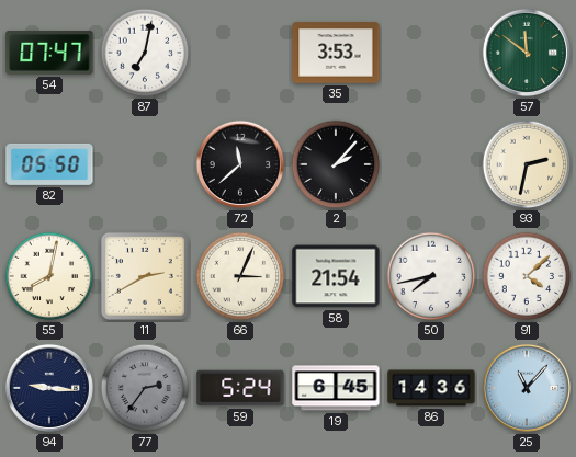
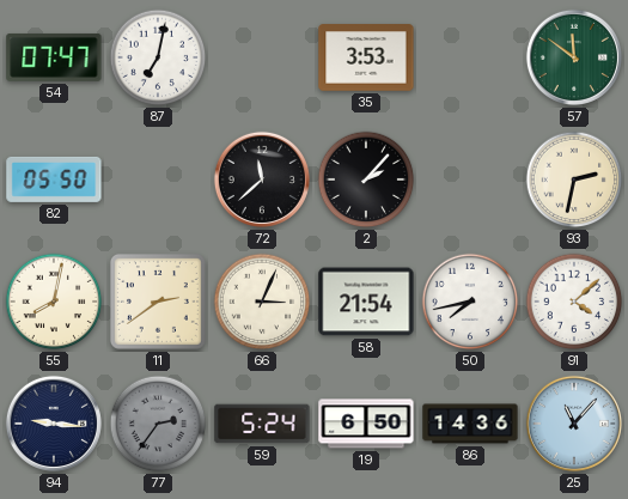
11: 2:40 -> 2:39
19: 6:45 -> 6:50
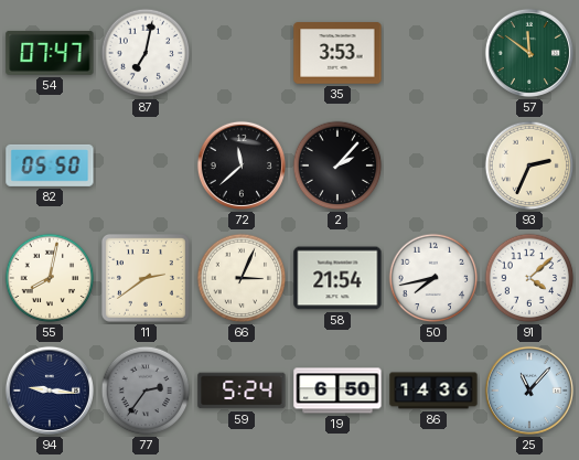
93: 2:32 -> 2:34
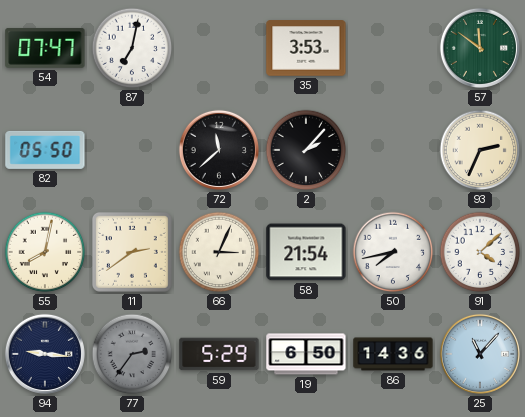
59: 5:24 -> 5:29
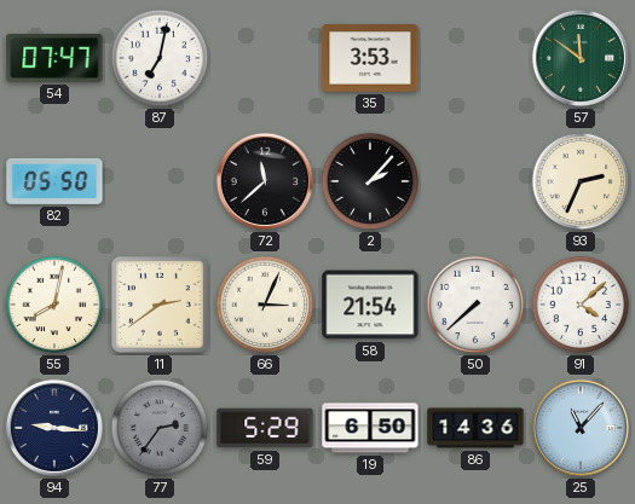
50: 7:43 -> 7:38
